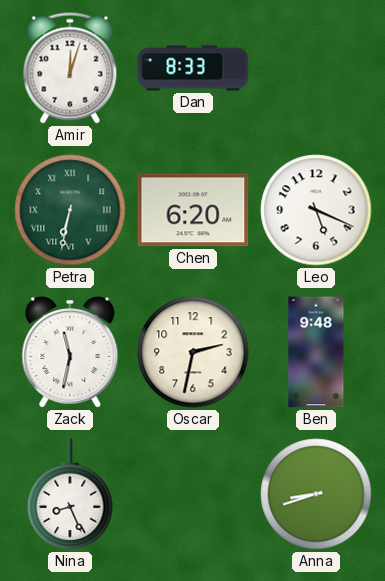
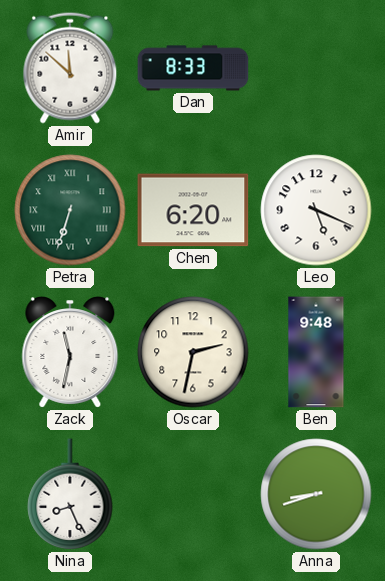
Amir: 12:03 -> 11:52
Petra: 6:32 -> 6:33
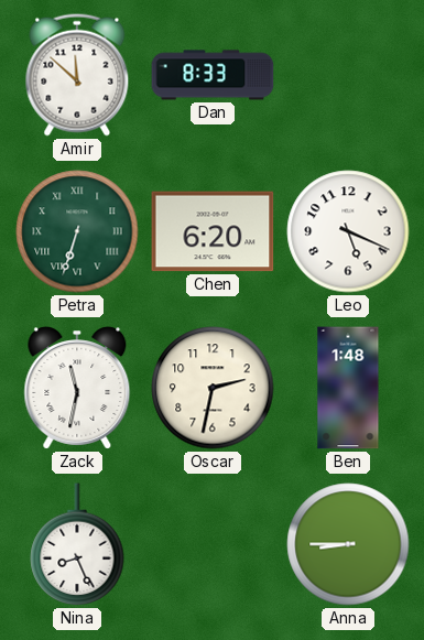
Ben: 9:48 -> 1:48
Anna: 8:42 -> 8:45
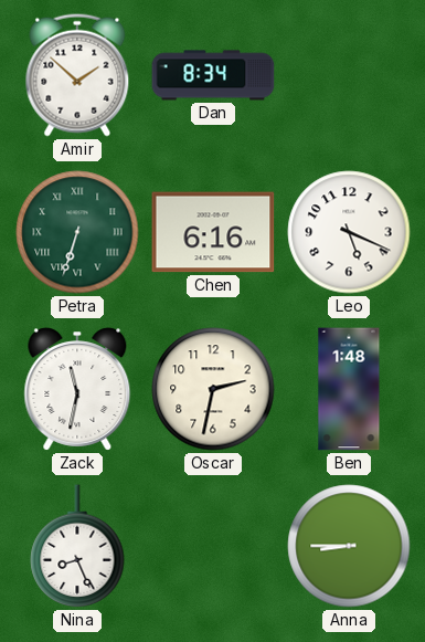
Amir: 11:52 -> 1:52
Dan: 8:33 -> 8:34
Chen: 6:20 -> 6:16
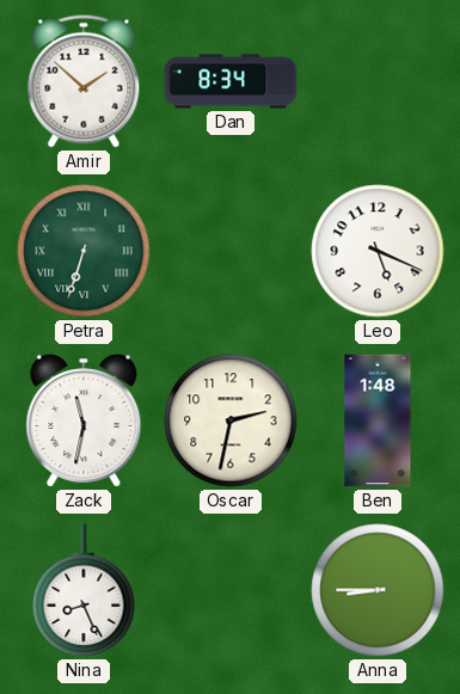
Chen: 6:16 -> none
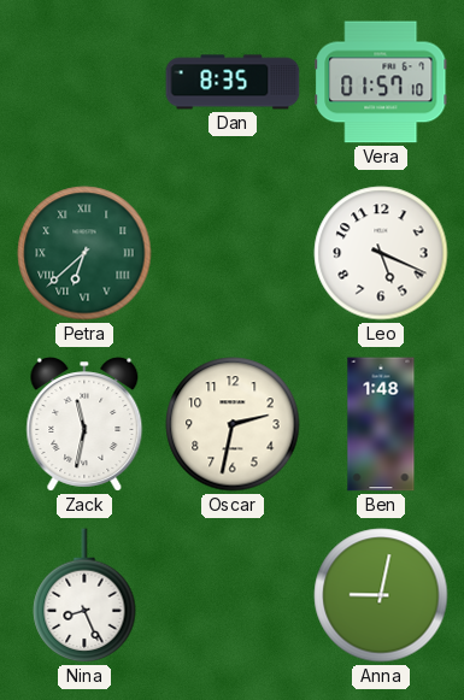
Amir: 1:52 -> none
Dan: 8:34 -> 8:35
Vera: none -> 01:57
Petra: 6:33 -> 6:38
Anna: 8:45 -> 9:02
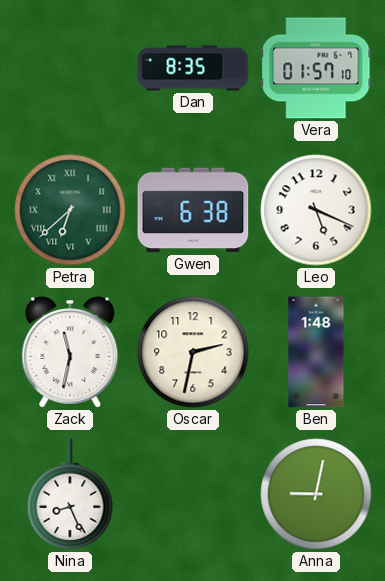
Gwen: none -> 6:38
